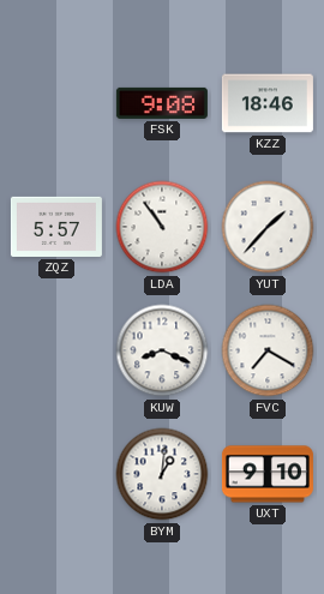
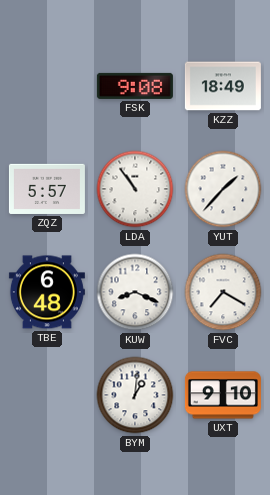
KZZ: 18:46 -> 18:49
TBE: none -> 6:48
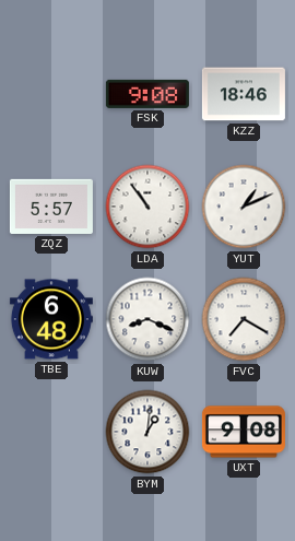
KZZ: 18:49 -> 18:46
YUT: 1:37 -> 1:11
UXT: 9:10 -> 9:08
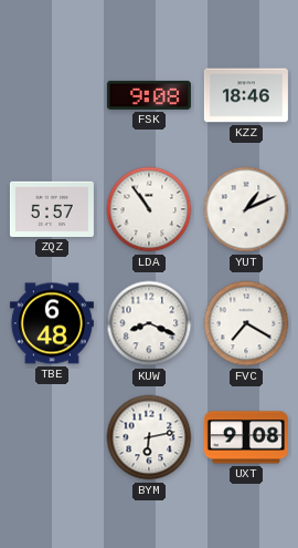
BYM: 1:01 -> 6:13
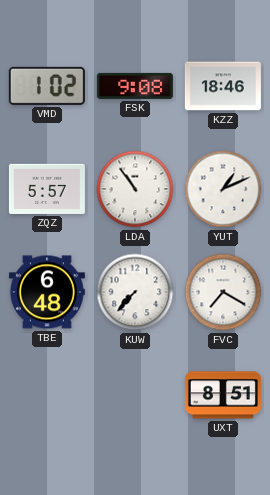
VMD: none -> 1:02
KUW: 8:19 -> 7:37
BYM: 6:13 -> none
UXT: 9:08 -> 8:51
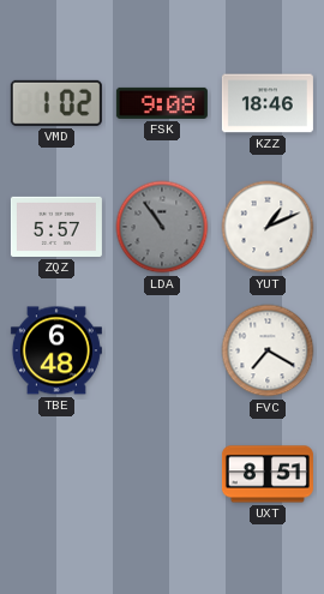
LDA dial: white -> grey
KUW: 7:37 -> none
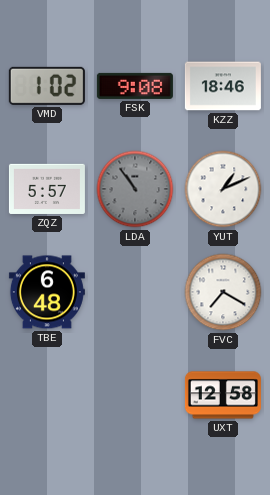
UXT: 8:51 -> 12:58
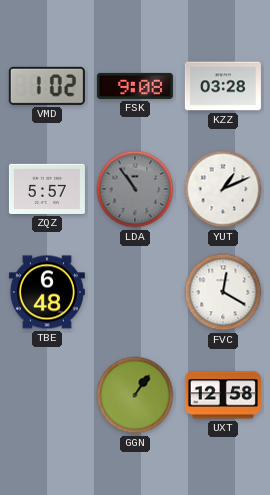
KZZ: 18:46 -> 03:28
FVC: 7:20 -> 12:20
GGN: none -> 1:06
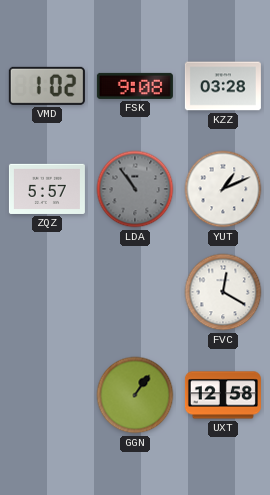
TBE: 6:48 -> none
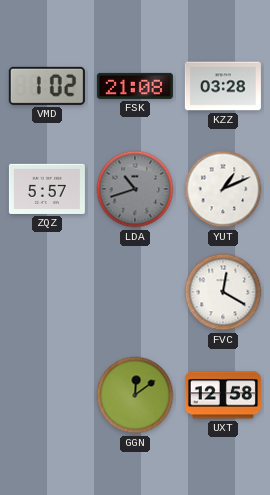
FSK: 9:08 -> 21:08
LDA: 10:54 -> 10:42
GGN: 1:06 -> 12:09
